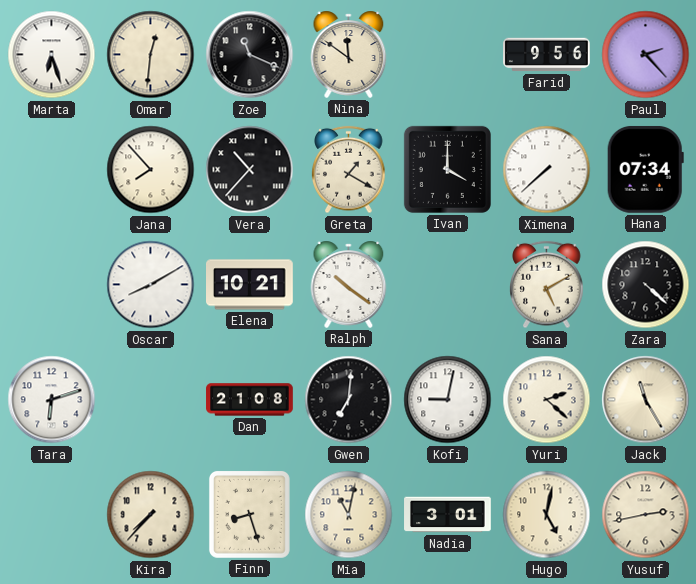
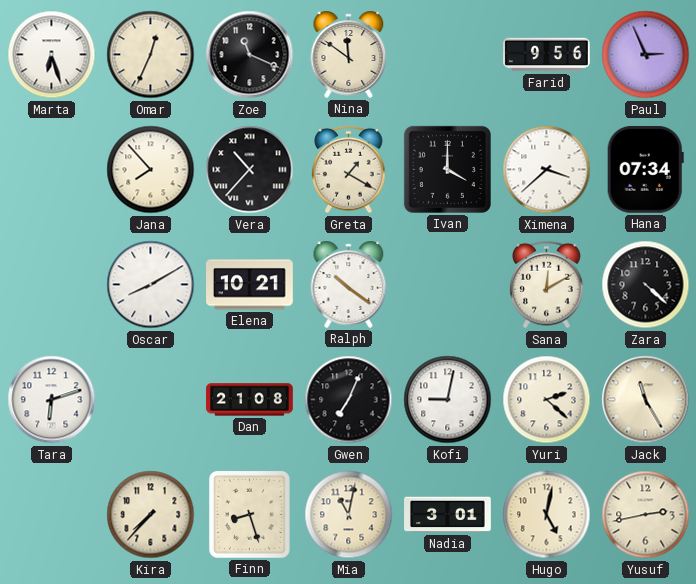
Omar: 12:31 -> 12:34
Paul: 2:23 -> 2:56
Ximena: 7:38 -> 3:38
Sana: 5:10 -> 12:10
Gwen: 7:01 -> 7:04
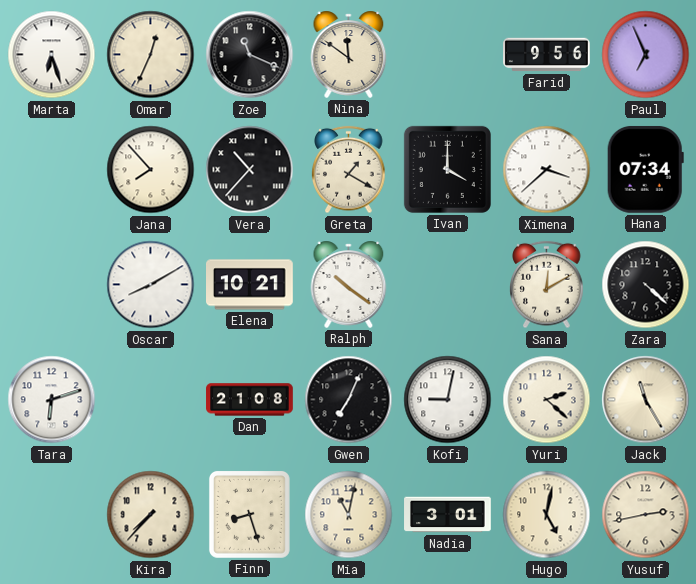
Paul: 2:56 -> 6:56
